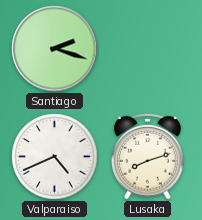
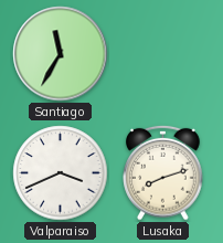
Santiago: 2:18 -> 11:35
Valparaiso: 4:41 -> 3:41
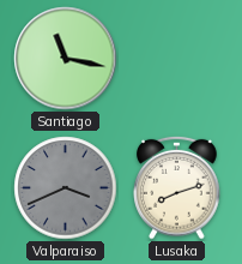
Santiago: 11:35 -> 11:17
Valparaiso dial: white -> grey
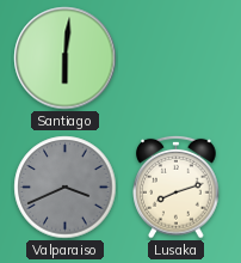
Santiago: 11:17 -> 6:01
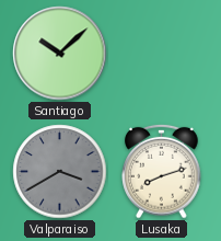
Santiago: 6:01 -> 10:08
Valparaiso: 3:41 -> 3:40
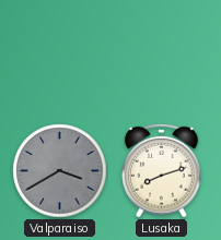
Santiago: 10:08 -> none
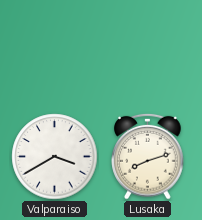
Valparaiso dial: grey -> white
